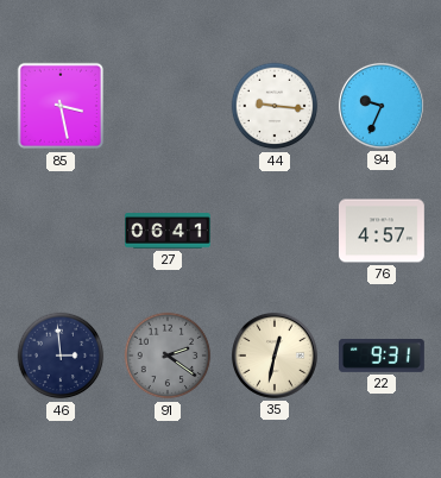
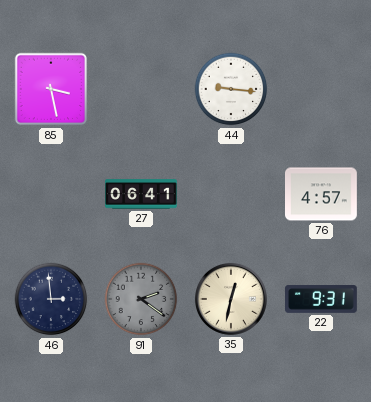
94: 9:34 -> none
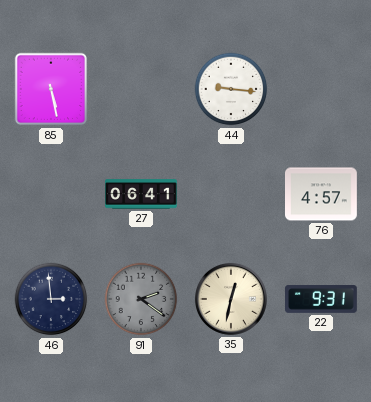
85: 3:28 -> 5:28
